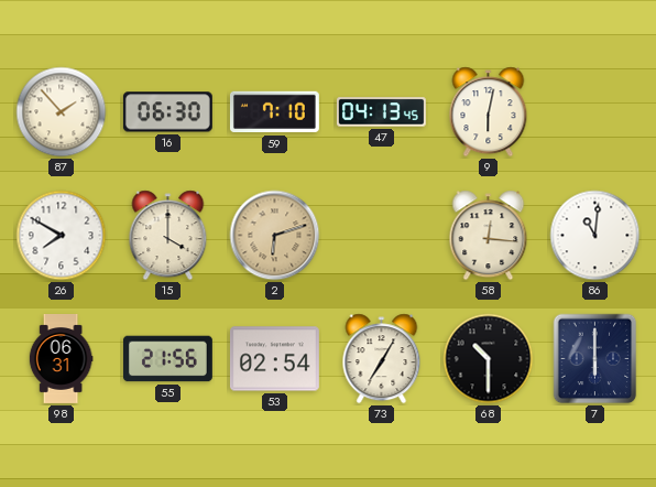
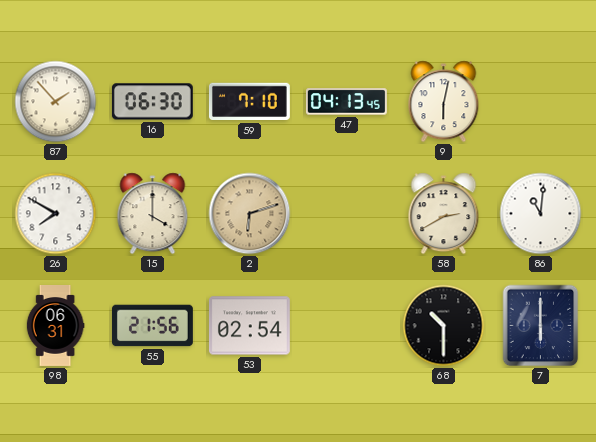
58: 12:16 -> 2:40
73: 7:05 -> none
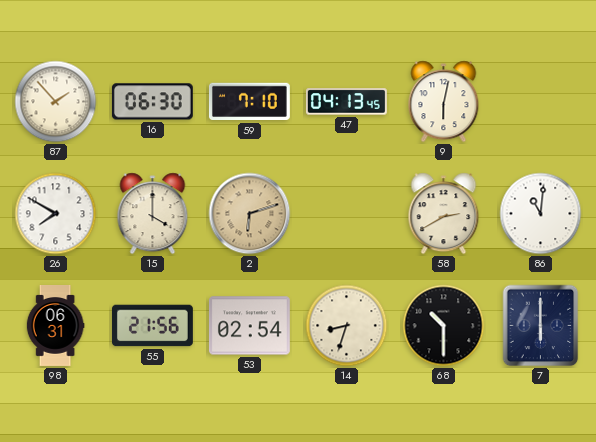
14: none -> 8:33
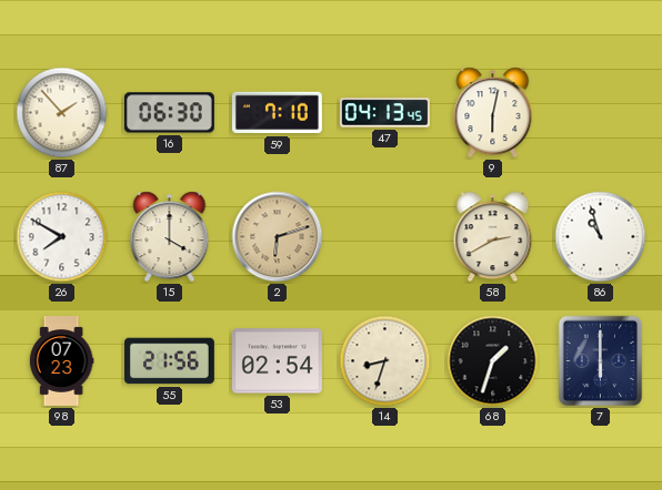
86: 11:01 -> 10:57
98: 06:31 -> 07:23
68: 10:30 -> 1:33
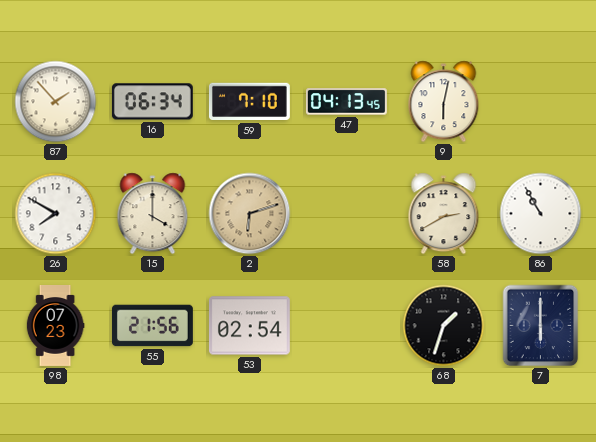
16: 06:30 -> 06:34
86: 10:57 -> 10:55
14: 8:33 -> none
